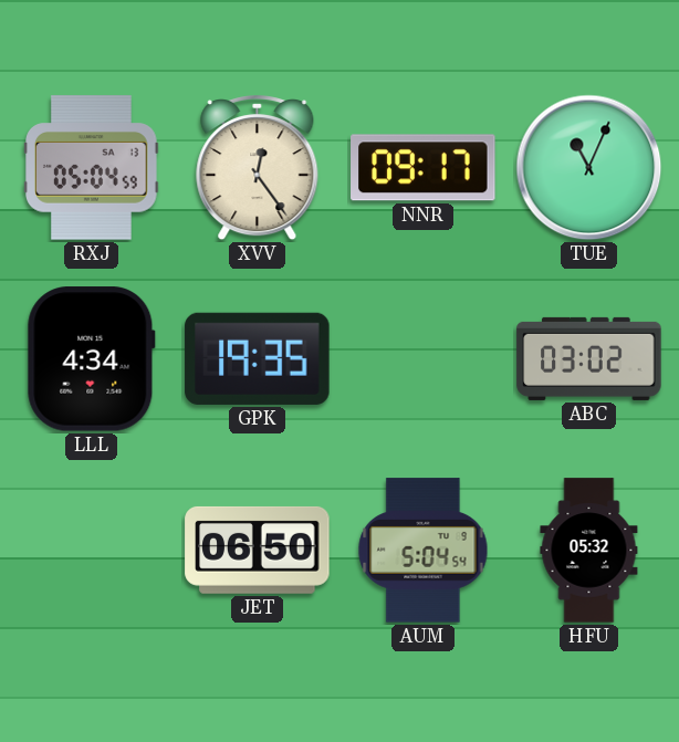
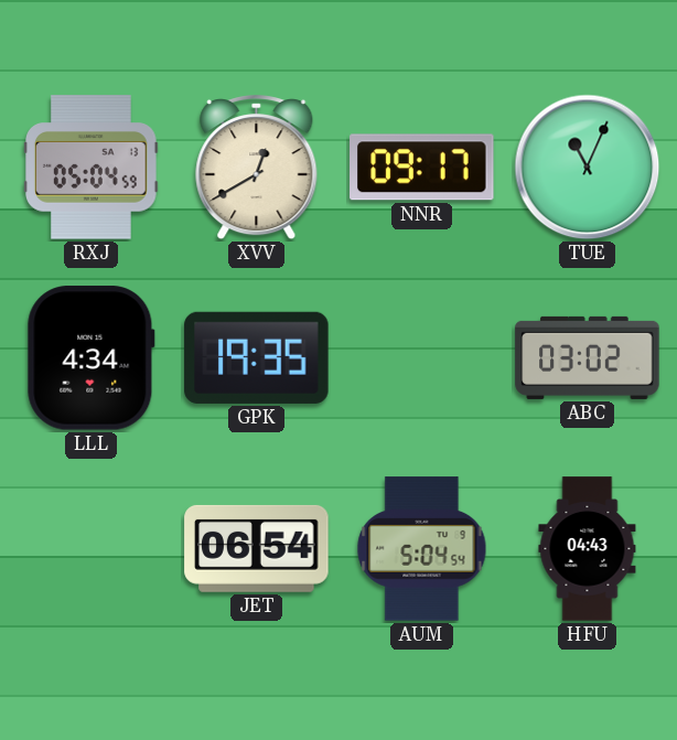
XVV: 12:24 -> 12:40
JET: 06:50 -> 06:54
HFU: 05:32 -> 04:43
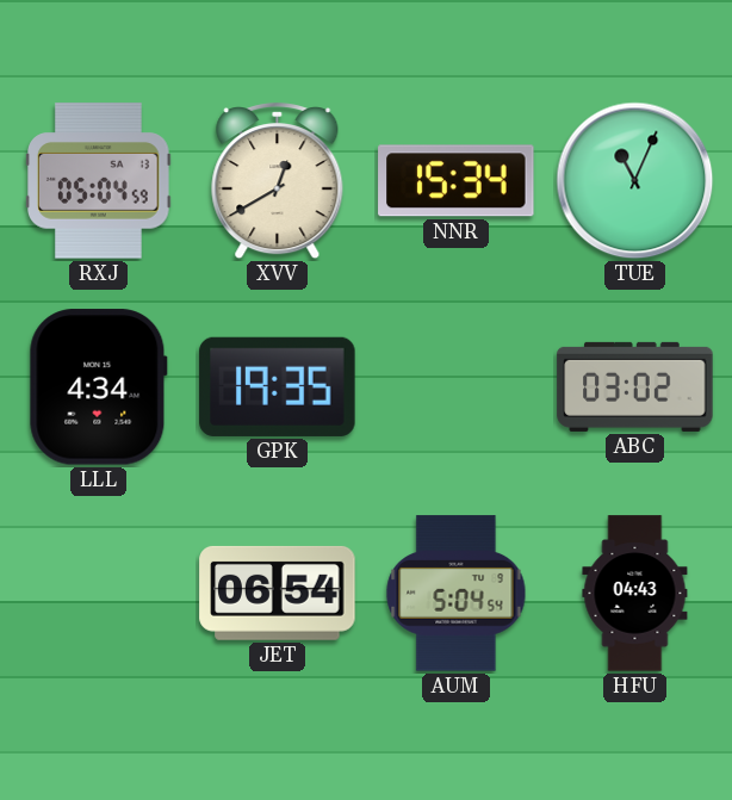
NNR: 09:17 -> 15:34
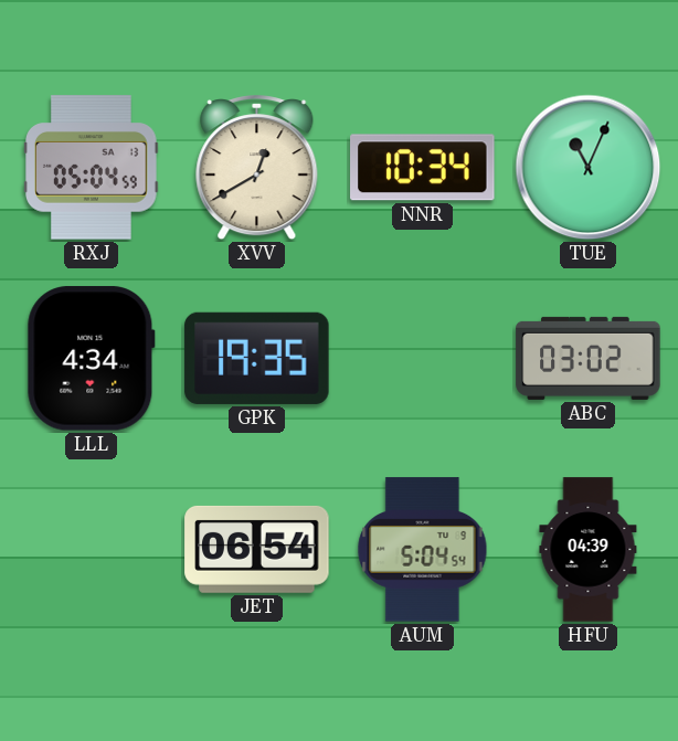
NNR: 15:34 -> 10:34
HFU: 04:43 -> 04:39
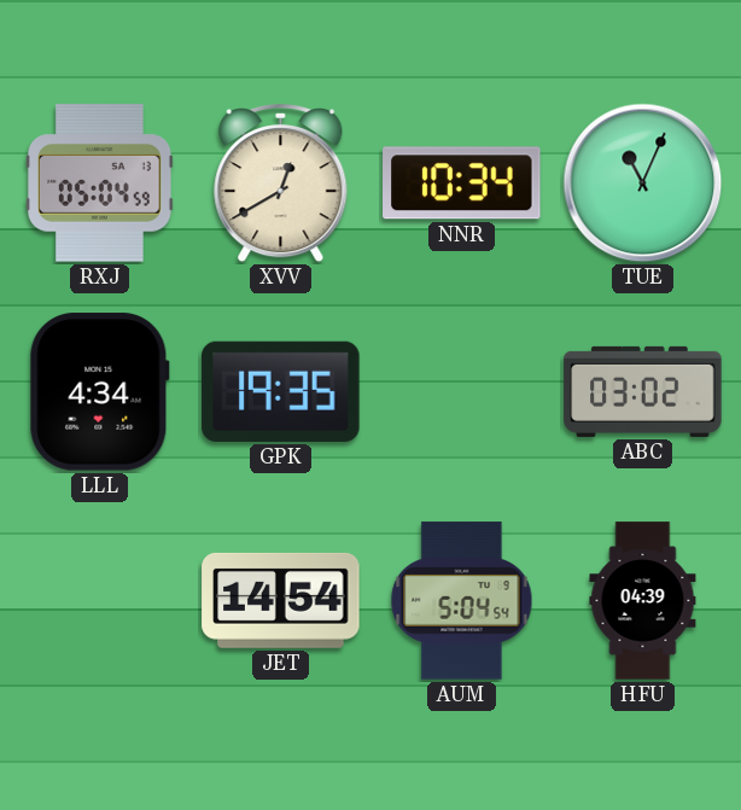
JET: 06:54 -> 14:54
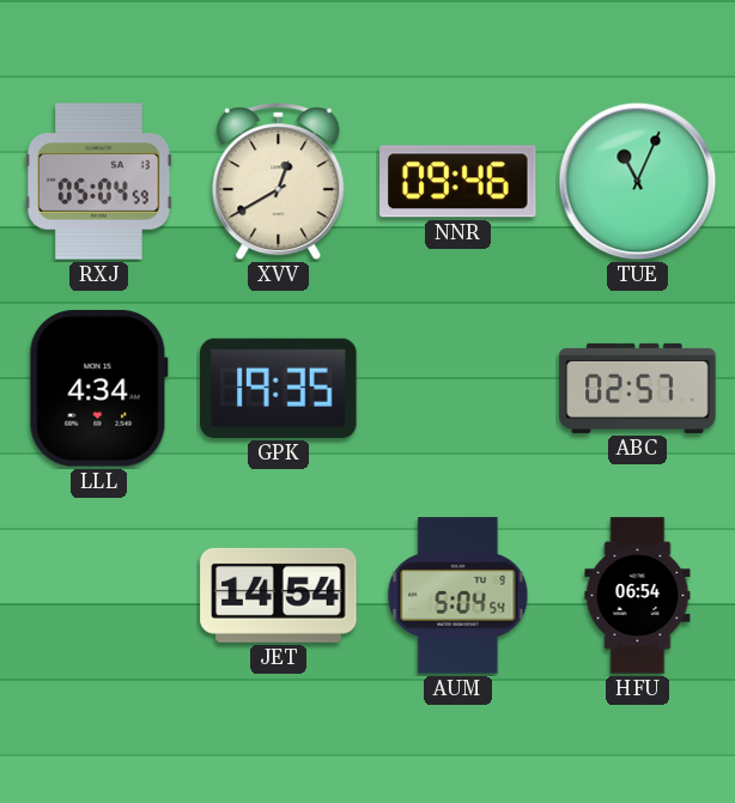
NNR: 10:34 -> 09:46
ABC: 03:02 -> 02:57
HFU: 04:39 -> 06:54
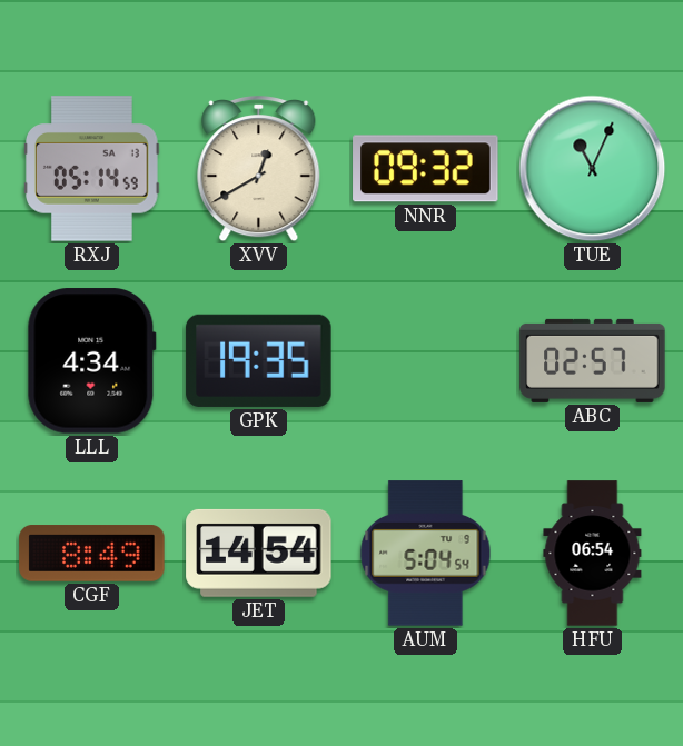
RXJ: 05:04 -> 05:14
NNR: 09:46 -> 09:32
CGF: none -> 8:49
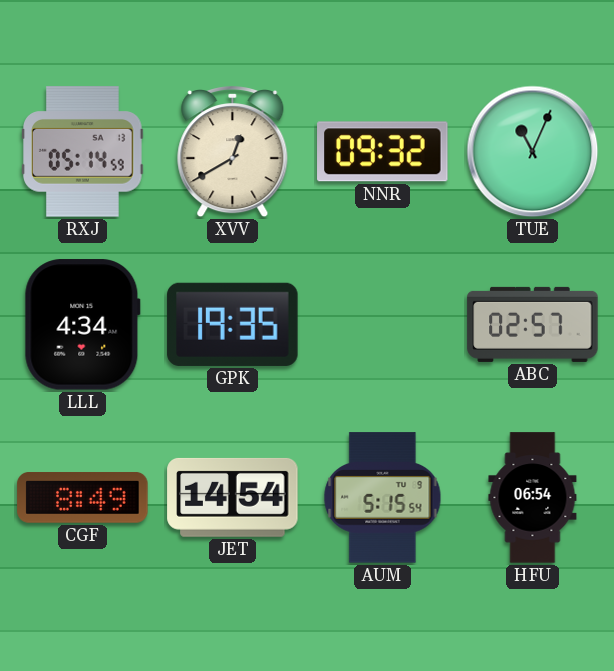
AUM: 5:04 -> 5:15
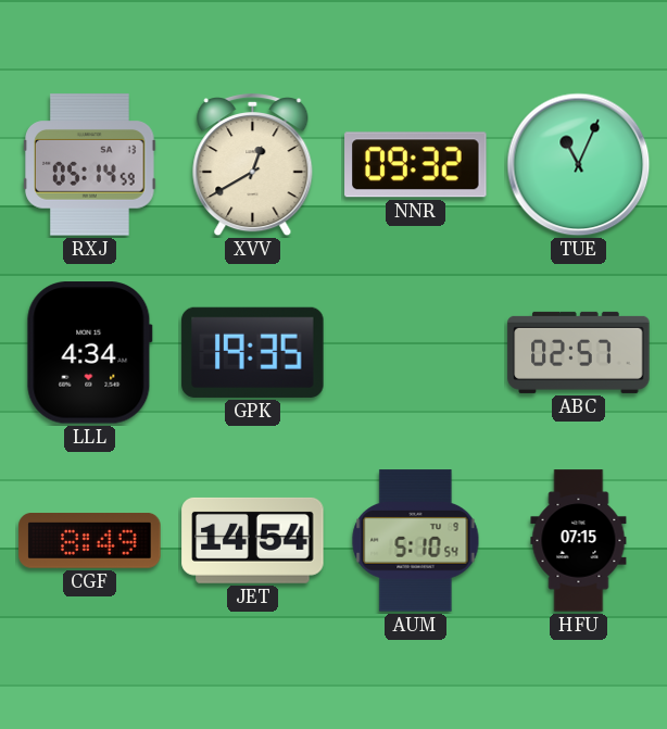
AUM: 5:15 -> 5:10
HFU: 06:54 -> 07:15
